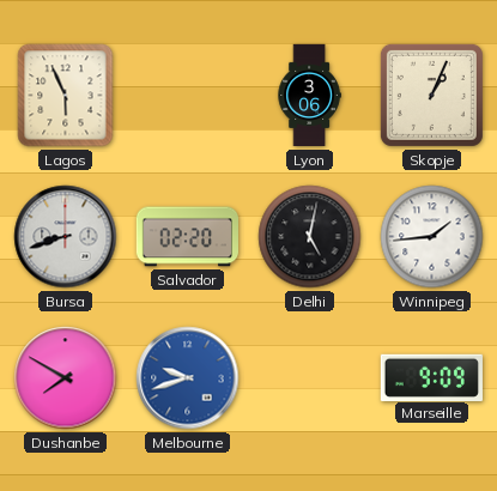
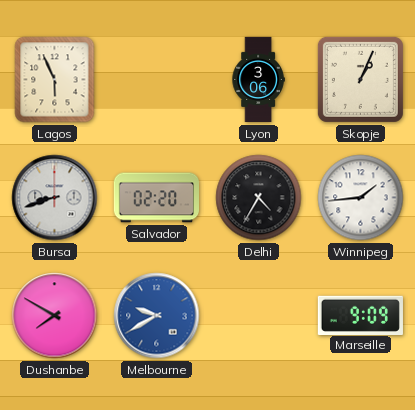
Delhi: 5:02 -> 4:35
Melbourne: 9:42 -> 9:40
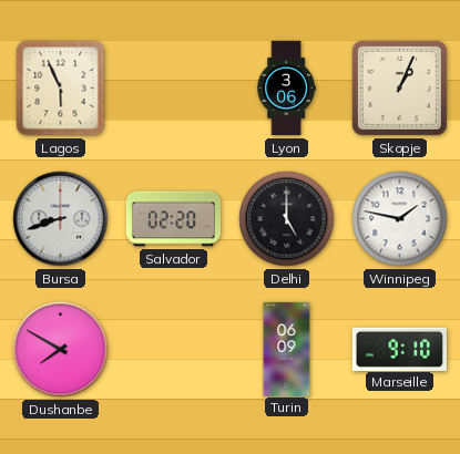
Delhi: 4:35 -> 5:00
Winnipeg: 1:44 -> 1:47
Melbourne: 9:40 -> none
Turin: none -> 06:09
Marseille: 9:09 -> 9:10
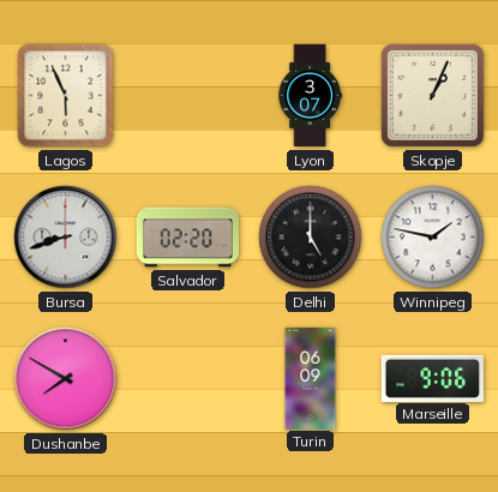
Lyon: 3:06 -> 3:07
Marseille: 9:10 -> 9:06
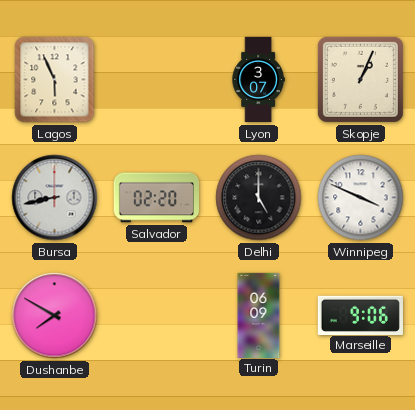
Bursa: 8:42 -> 8:43
Winnipeg: 1:47 -> 3:49
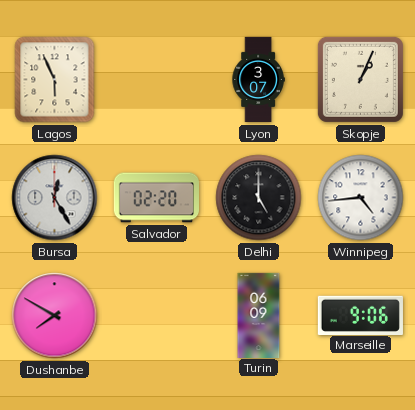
Bursa: 8:43 -> 12:25
Winnipeg: 3:49 -> 4:44
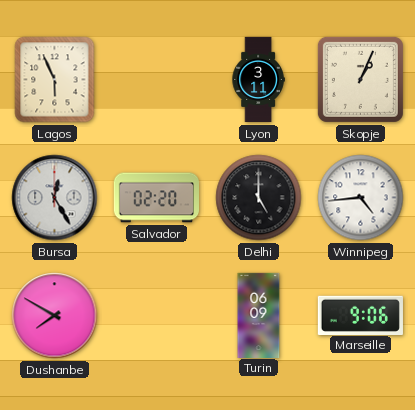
Lyon: 3:07 -> 3:11
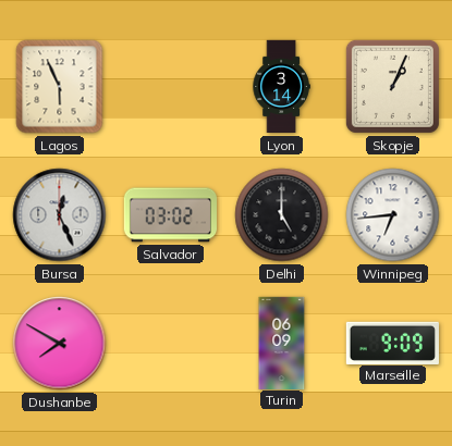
Lyon: 3:11 -> 3:14
Bursa: 12:25 -> 12:26
Salvador: 02:20 -> 03:02
Winnipeg: 4:44 -> 6:44
Marseille: 9:06 -> 9:09
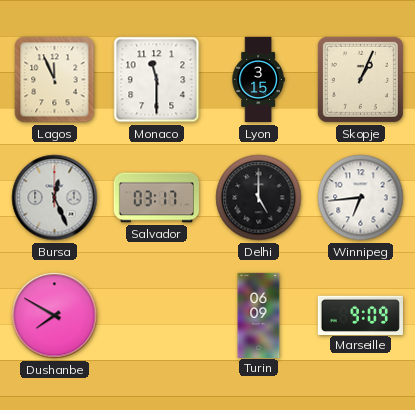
Lagos: 5:56 -> 11:56
Monaco: none -> 11:30
Lyon: 3:14 -> 3:15
Salvador: 03:02 -> 03:17
